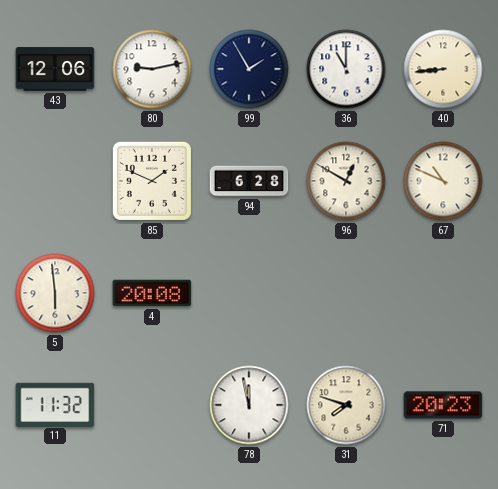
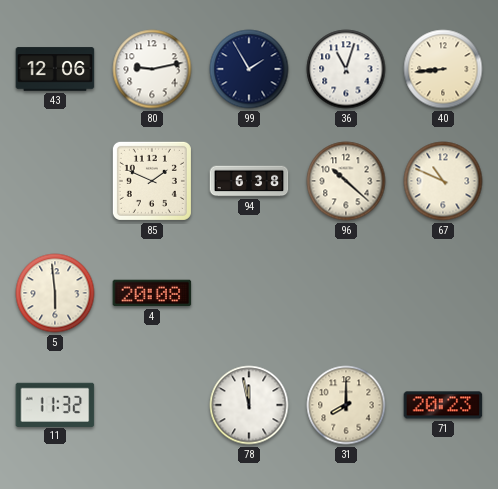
36: 11:00 -> 11:03
94: 6:28 -> 6:38
96: 12:50 -> 10:22
31: 7:48 -> 8:00
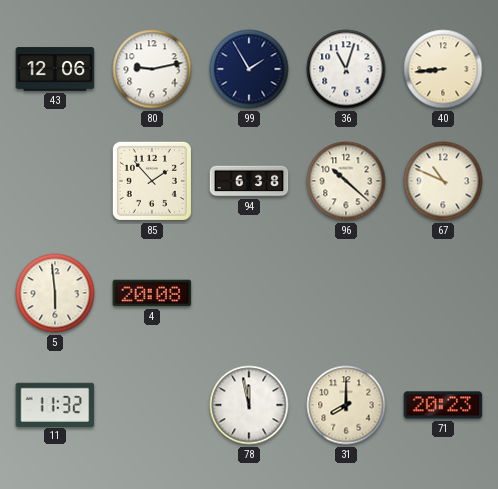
85: 1:49 -> 1:53
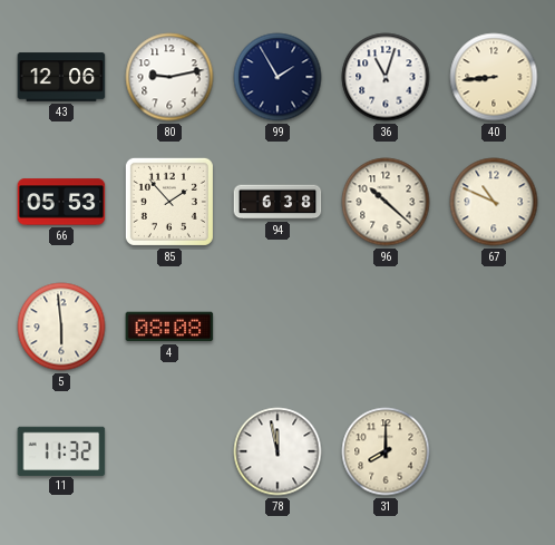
66: none -> 05:53
4: 20:08 -> 08:08
71: 20:23 -> none
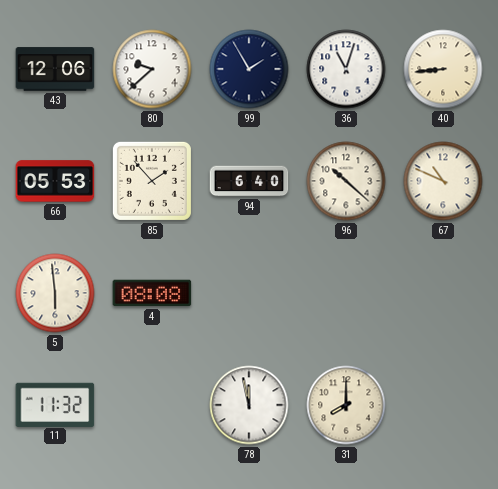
80: 9:13 -> 9:38
94: 6:38 -> 6:40
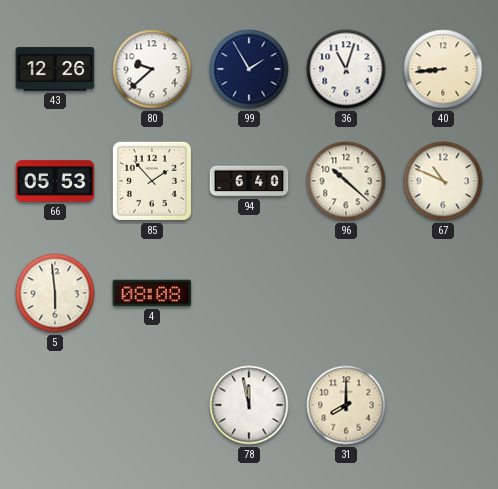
43: 12:06 -> 12:26
11: 11:32 -> none
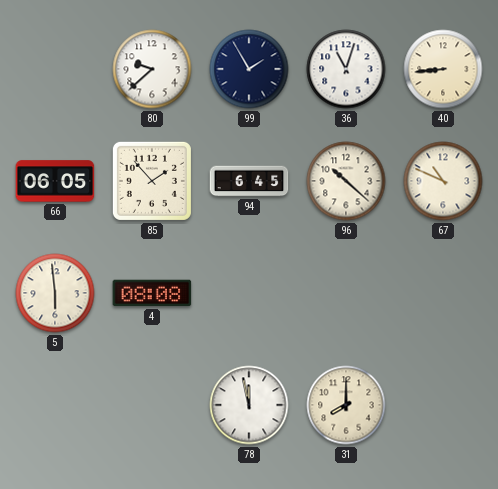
43: 12:26 -> none
66: 05:53 -> 06:05
94: 6:40 -> 6:45
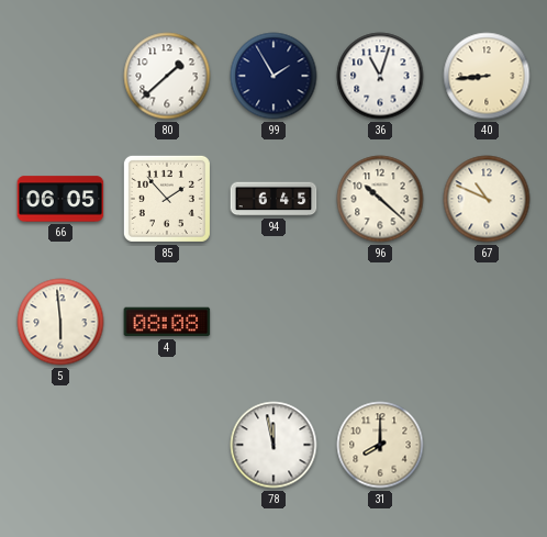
80: 9:38 -> 1:38
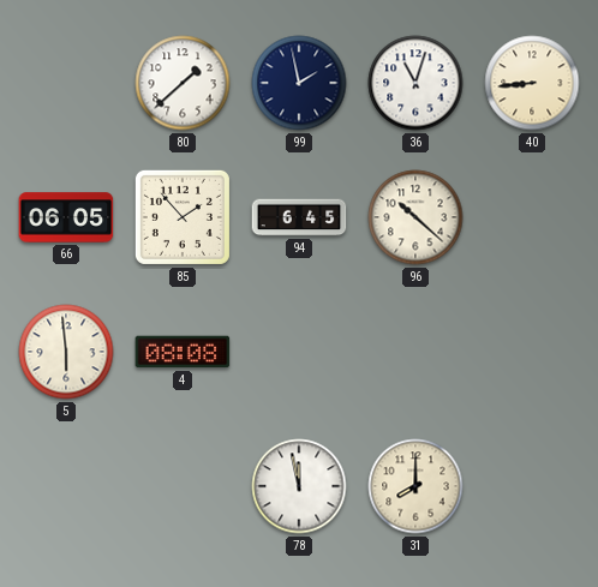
99: 1:55 -> 1:58
67: 10:49 -> none
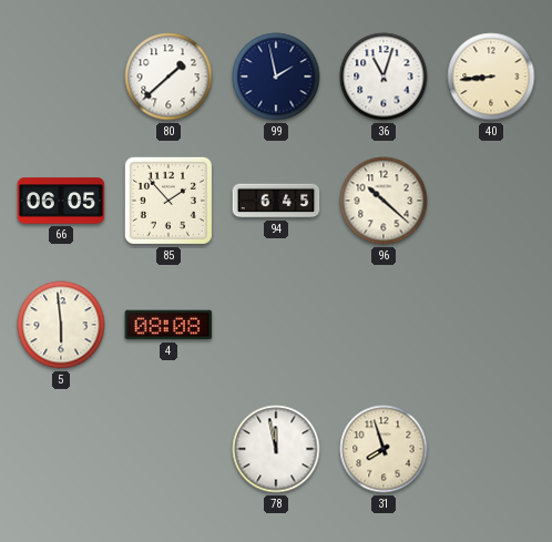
31: 8:00 -> 7:57
